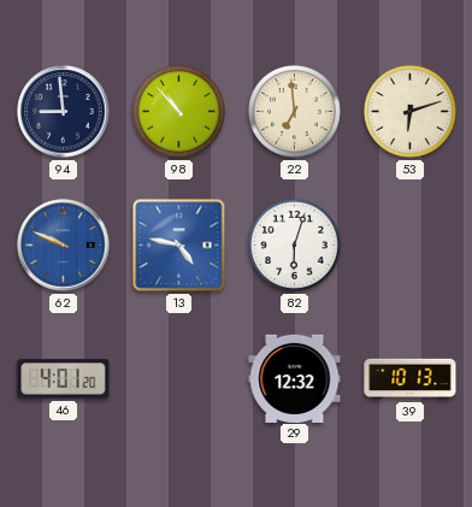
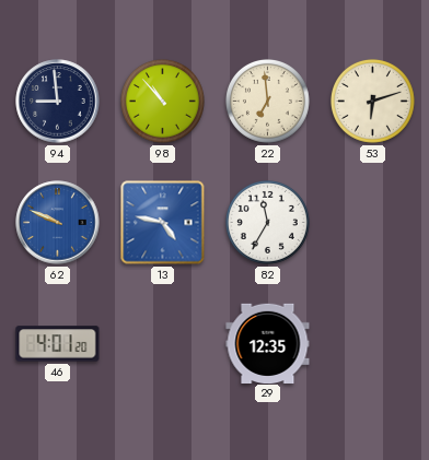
82: 6:03 -> 11:35
29: 12:32 -> 12:35
39: 10:13 -> none
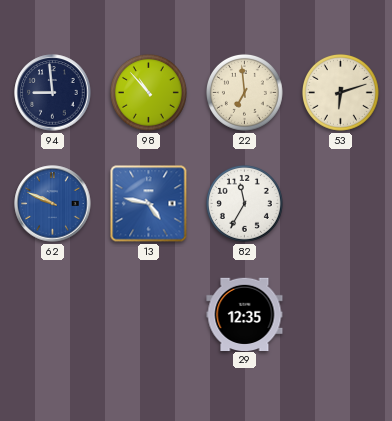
46: 4:01 -> none
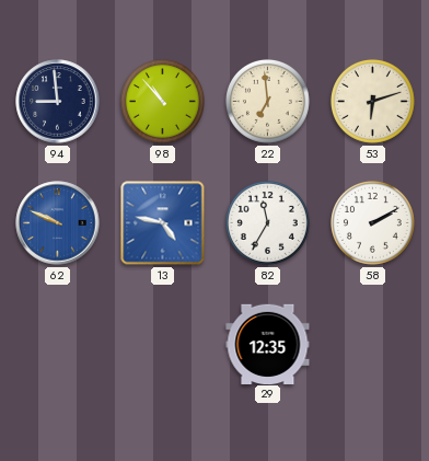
58: none -> 2:10
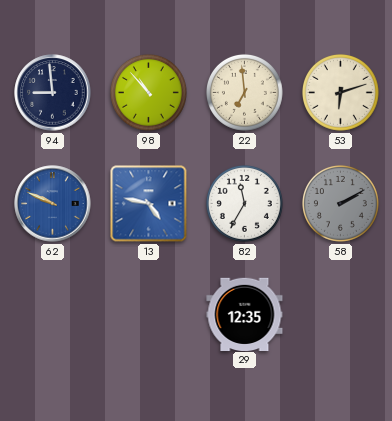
58 dial: white -> grey
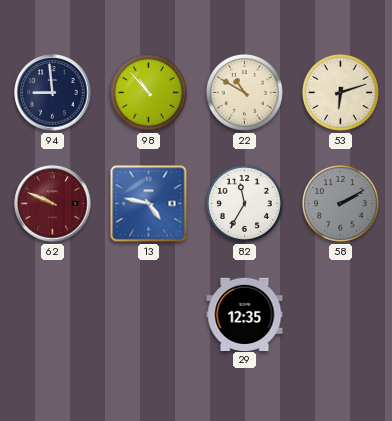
22: 6:59 -> 10:50
62 dial: blue -> burgundy
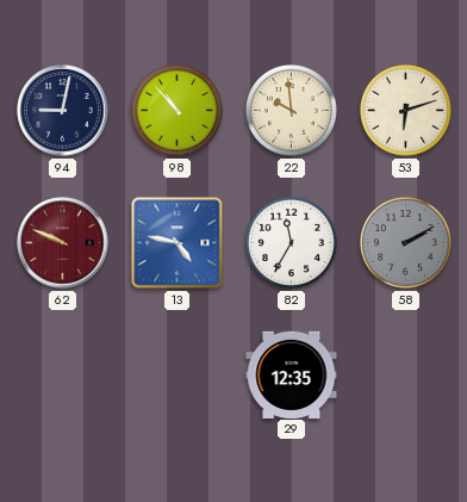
94: 8:59 -> 9:02
22: 10:50 -> 9:59
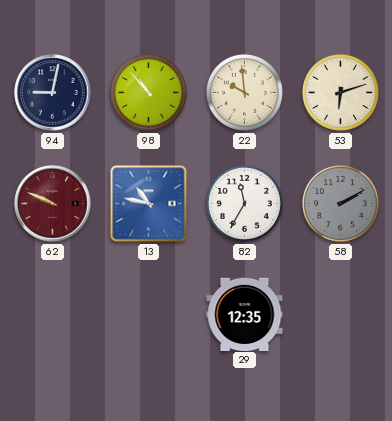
13: 4:47 -> 10:47
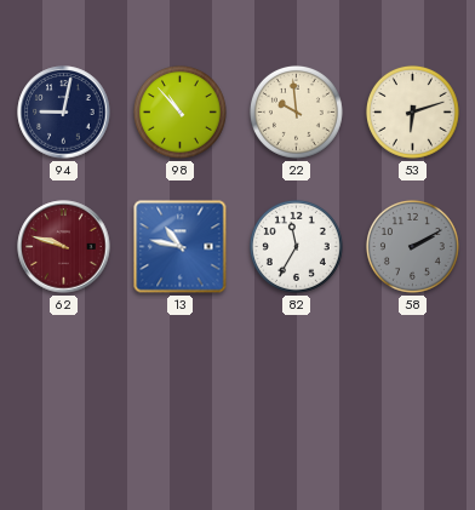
62: 9:49 -> 9:48
29: 12:35 -> none
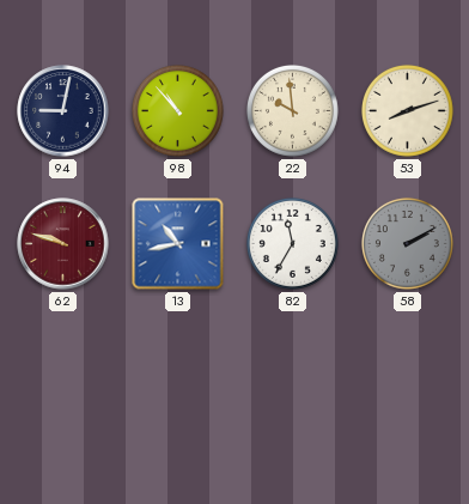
53: 6:12 -> 8:12
13: 10:47 -> 10:43
